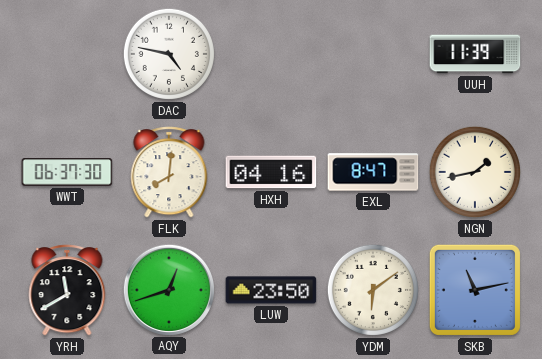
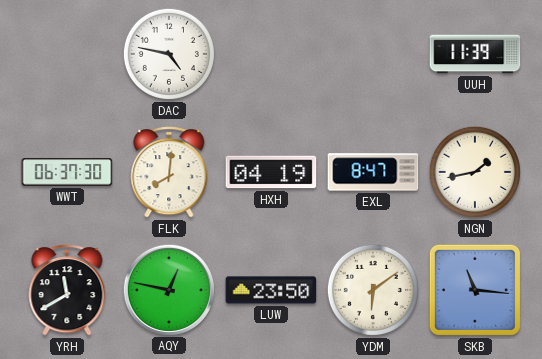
HXH: 04:16 -> 04:19
AQY: 12:42 -> 12:47
SKB: 11:13 -> 11:16
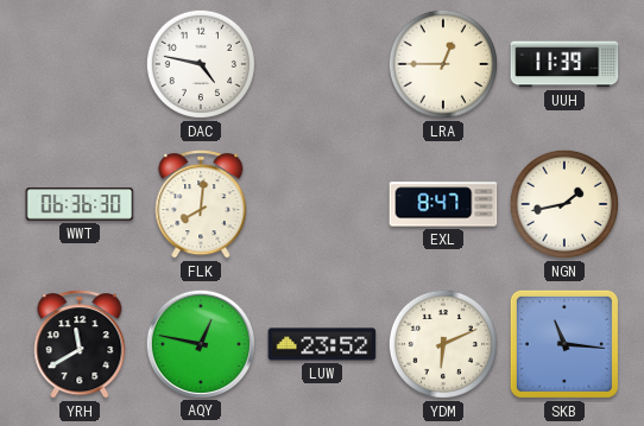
LRA: none -> 12:45
WWT: 06:37 -> 06:36
HXH: 04:19 -> none
LUW: 23:50 -> 23:52
YDM: 6:09 -> 6:11
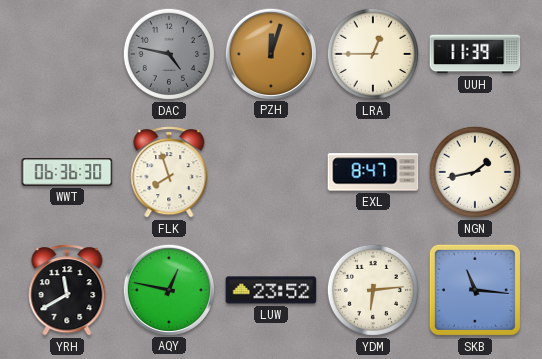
DAC dial: white -> grey
PZH: none -> 12:03
FLK: 8:01 -> 7:57
YDM: 6:11 -> 6:14
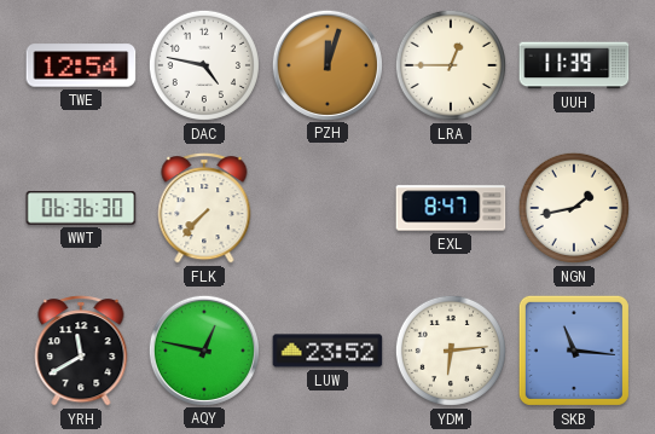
TWE: none -> 12:54
DAC dial: grey -> white
FLK: 7:57 -> 7:37
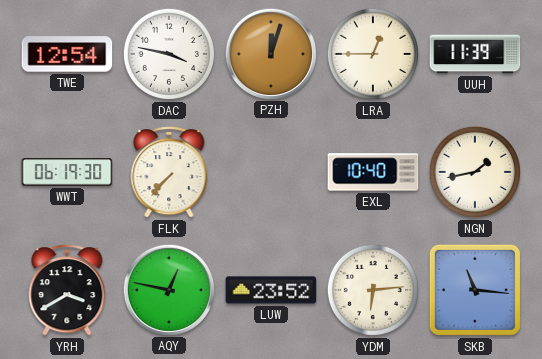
DAC: 4:47 -> 3:47
WWT: 06:36 -> 06:19
EXL: 8:47 -> 10:40
YRH: 11:40 -> 3:40
